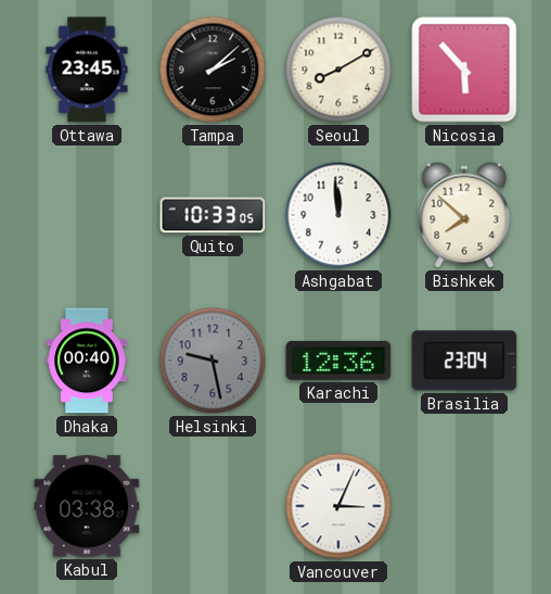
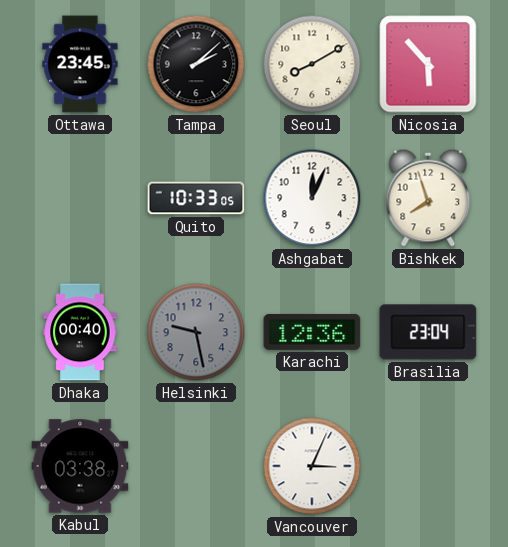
Ashgabat: 11:59 -> 12:04
Bishkek: 7:52 -> 7:57
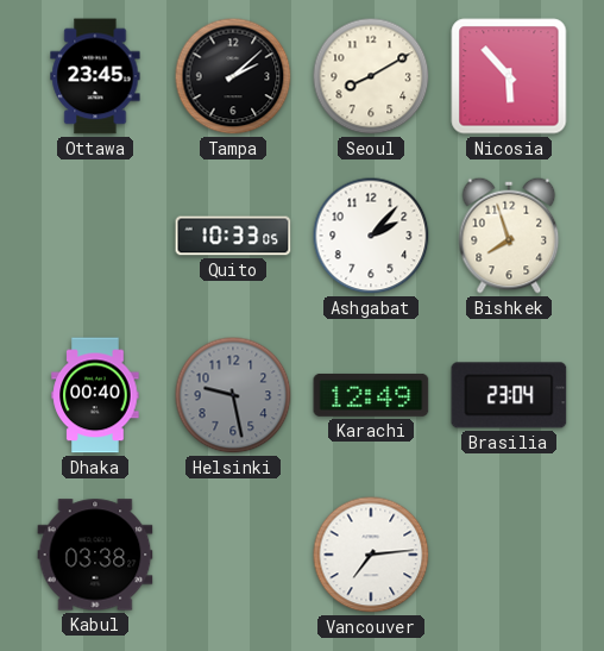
Ashgabat: 12:04 -> 2:07
Karachi: 12:36 -> 12:49
Vancouver: 3:04 -> 7:14
